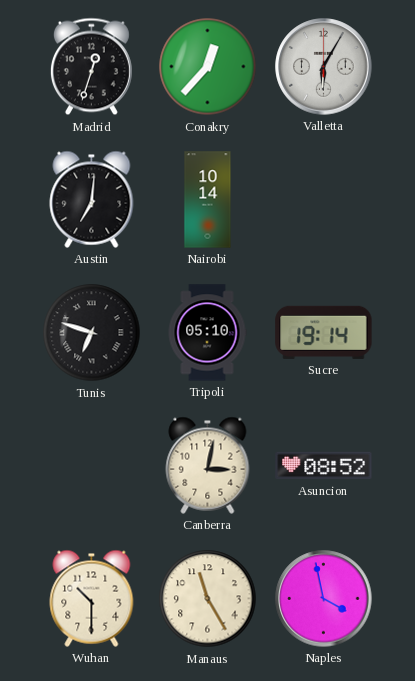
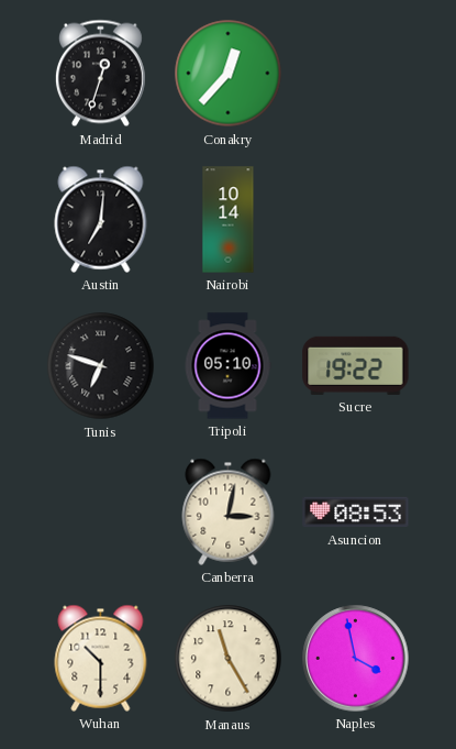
Valletta: 6:05 -> none
Sucre: 19:14 -> 19:22
Asuncion: 08:52 -> 08:53
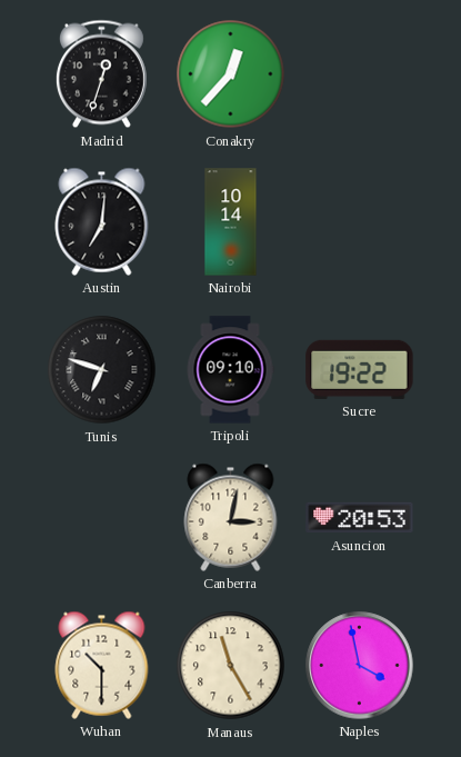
Tripoli: 05:10 -> 09:10
Asuncion: 08:53 -> 20:53
